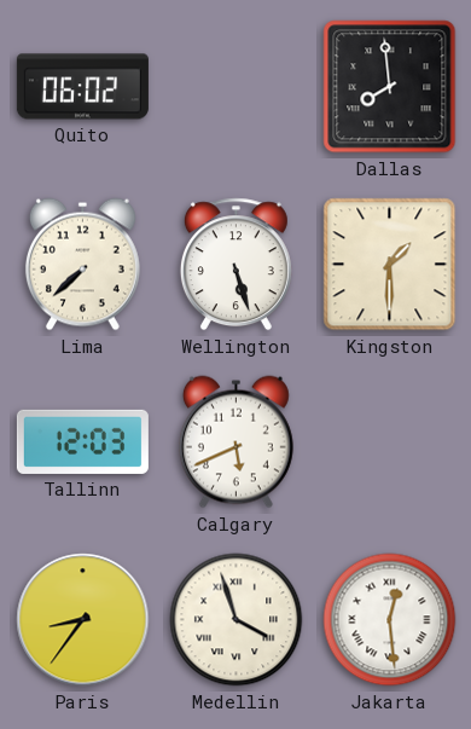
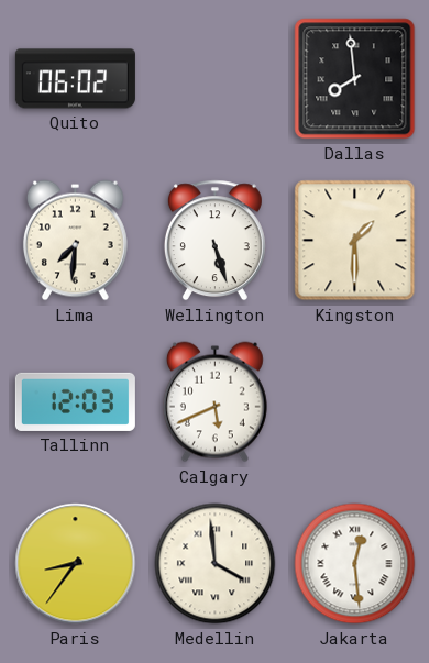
Lima: 7:38 -> 7:31
Medellin: 3:57 -> 3:59
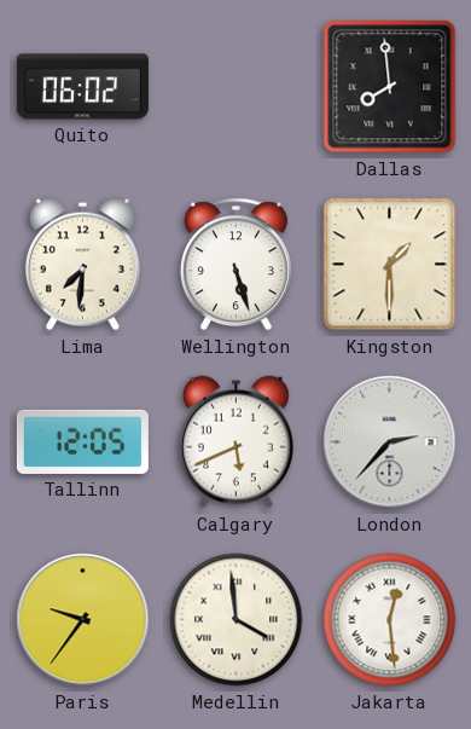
Tallinn: 12:03 -> 12:05
London: none -> 2:37
Paris: 8:36 -> 9:36
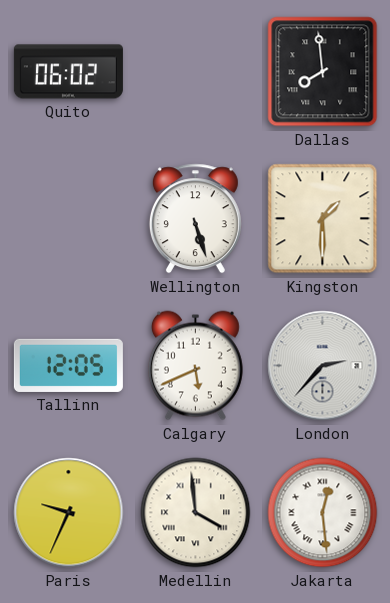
Lima: 7:31 -> none
Paris: 9:36 -> 9:34
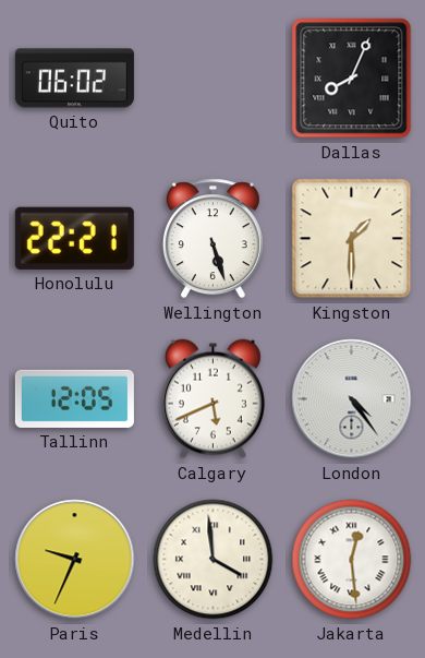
Dallas: 7:59 -> 8:04
Honolulu: none -> 22:21
London: 2:37 -> 4:24
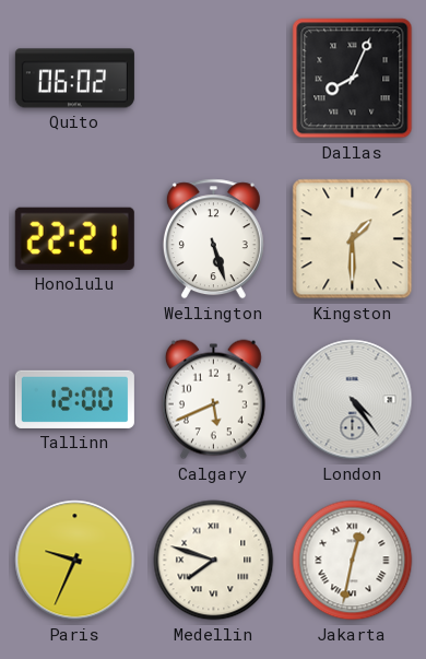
Tallinn: 12:05 -> 12:00
Medellin: 3:59 -> 7:48
Jakarta: 12:29 -> 12:32
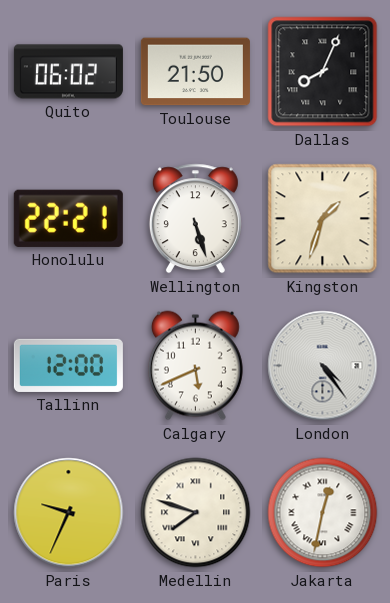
Toulouse: none -> 21:50
Kingston: 1:30 -> 1:33
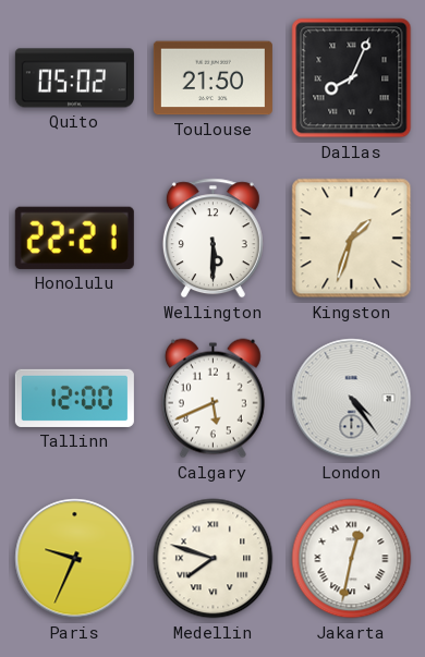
Quito: 06:02 -> 05:02
Wellington: 5:27 -> 5:30
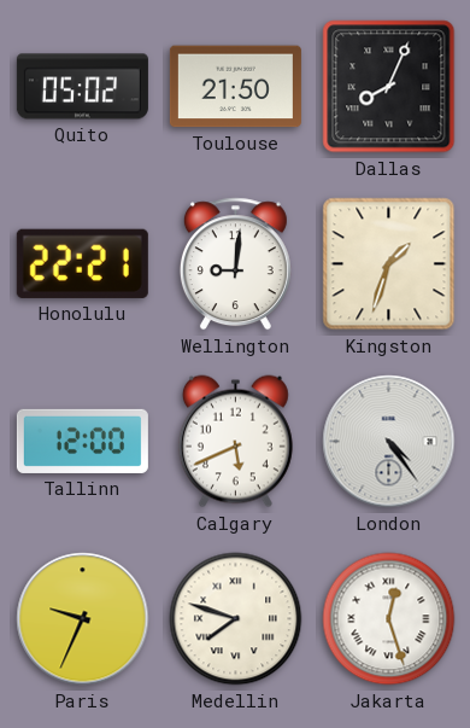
Wellington: 5:30 -> 9:01
Jakarta: 12:32 -> 12:27
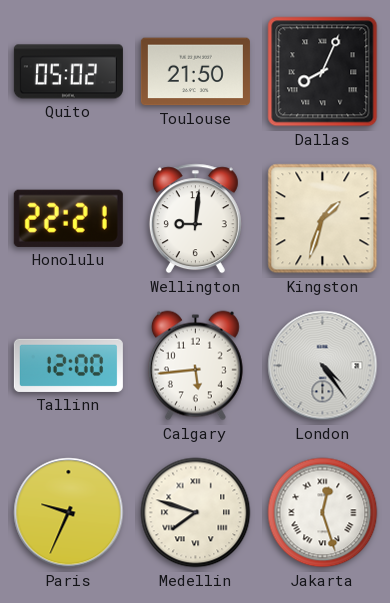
Calgary: 5:41 -> 5:44
